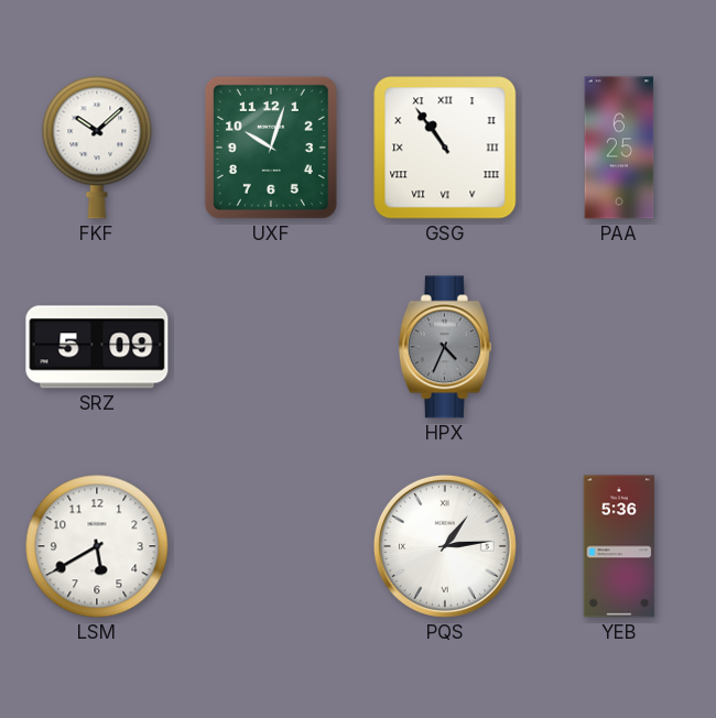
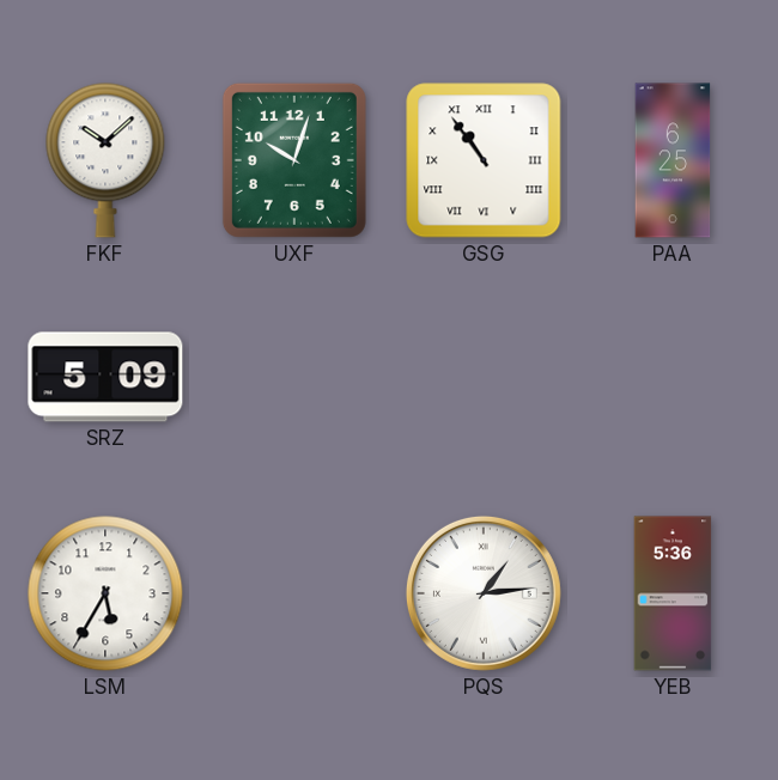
HPX: 4:34 -> none
LSM: 5:40 -> 5:35
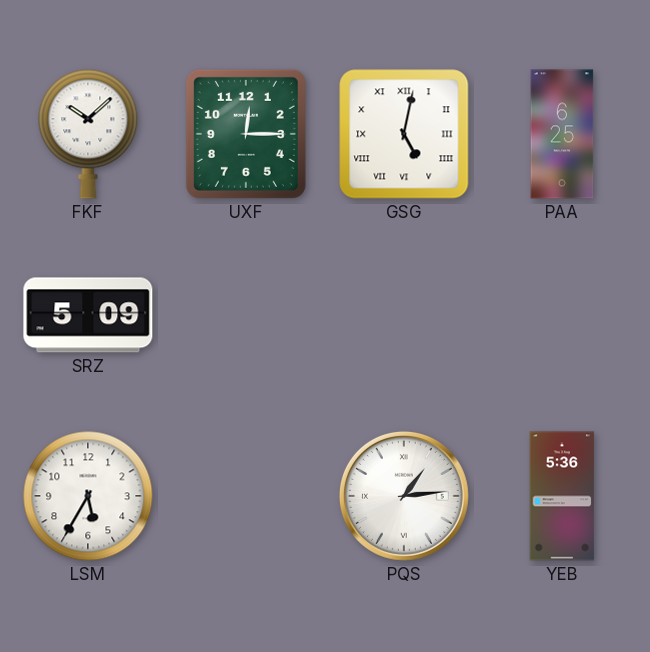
UXF: 10:03 -> 12:15
GSG: 10:54 -> 5:02
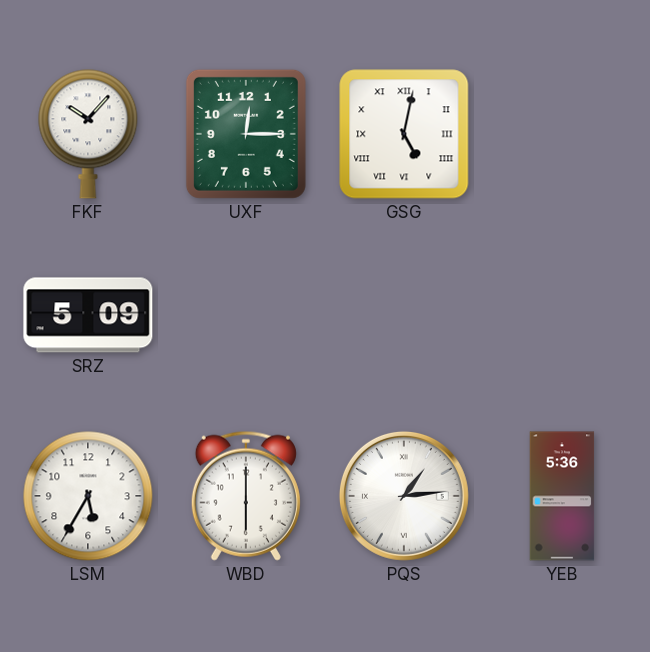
FKF: 10:08 -> 10:07
PAA: 6:25 -> none
WBD: none -> 6:00
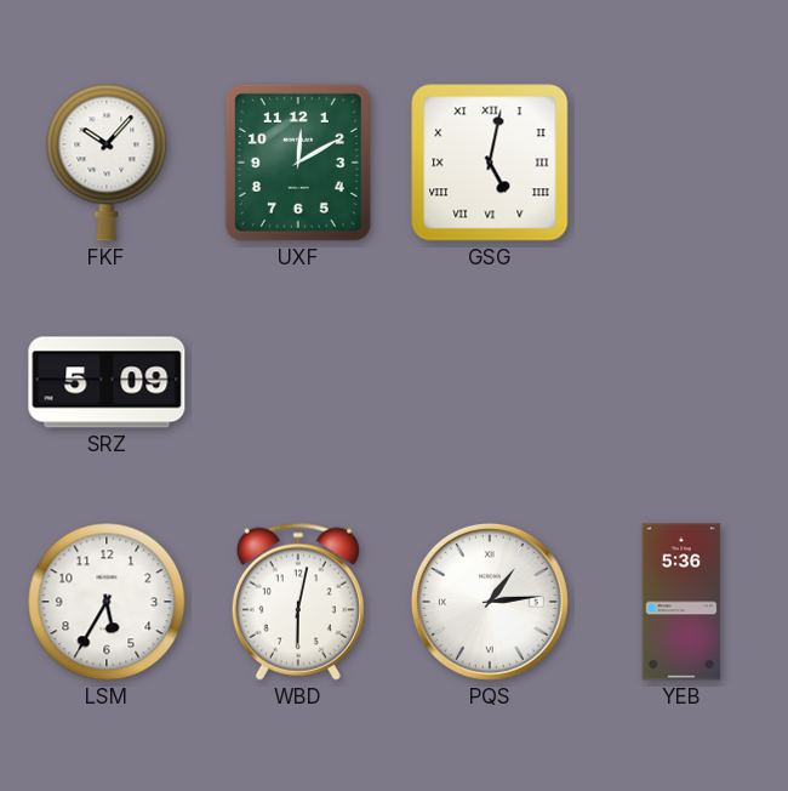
UXF: 12:15 -> 12:10
WBD: 6:00 -> 6:02
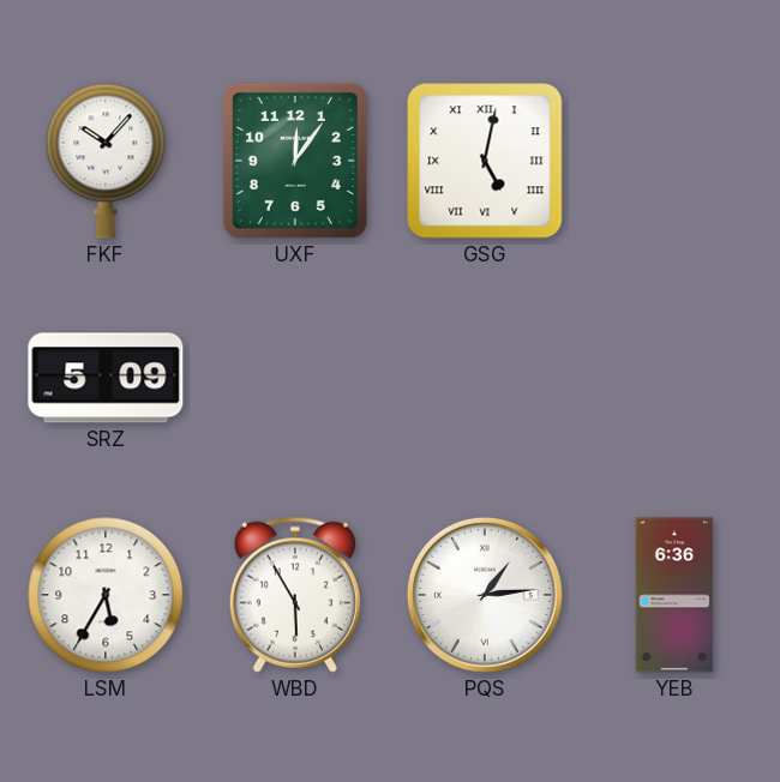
UXF: 12:10 -> 12:06
WBD: 6:02 -> 5:55
YEB: 5:36 -> 6:36
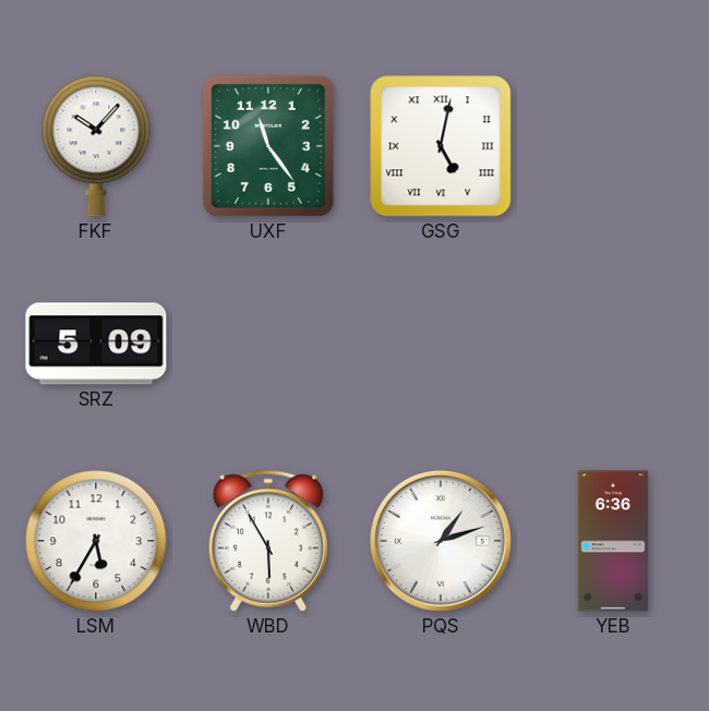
UXF: 12:06 -> 11:24
PQS: 1:14 -> 1:12
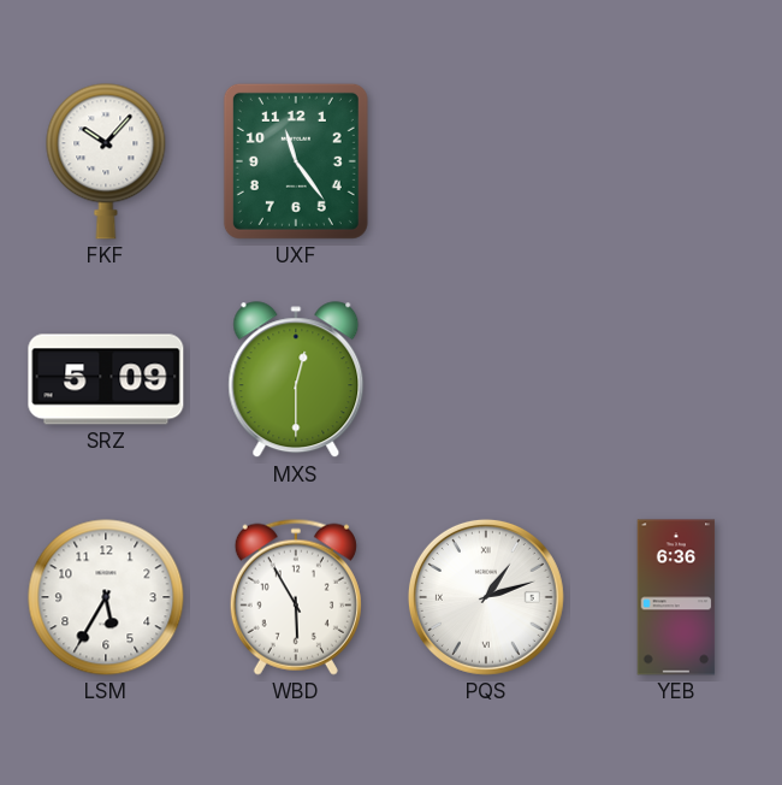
GSG: 5:02 -> none
MXS: none -> 12:30
